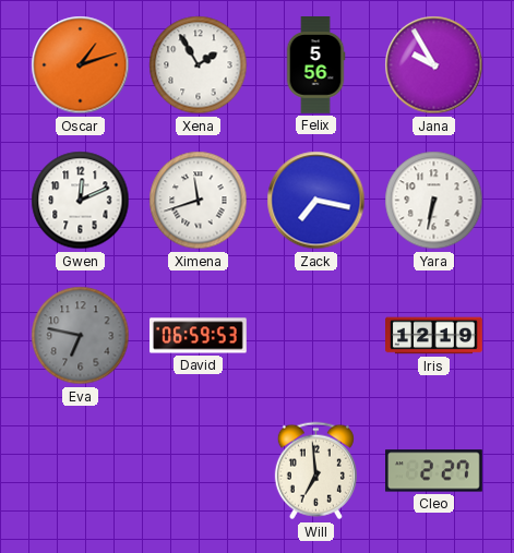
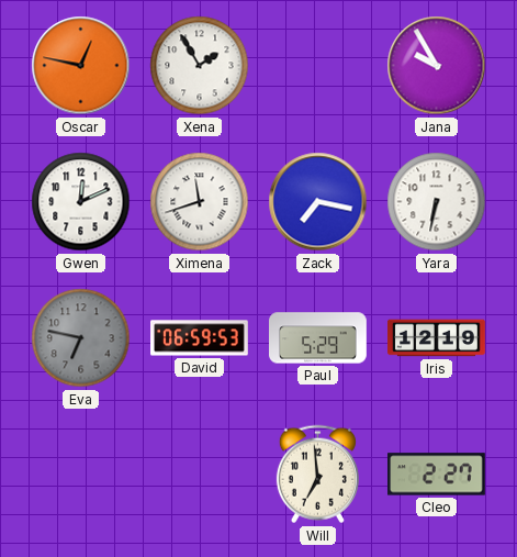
Oscar: 1:12 -> 12:47
Felix: 5:56 -> none
Paul: none -> 5:29
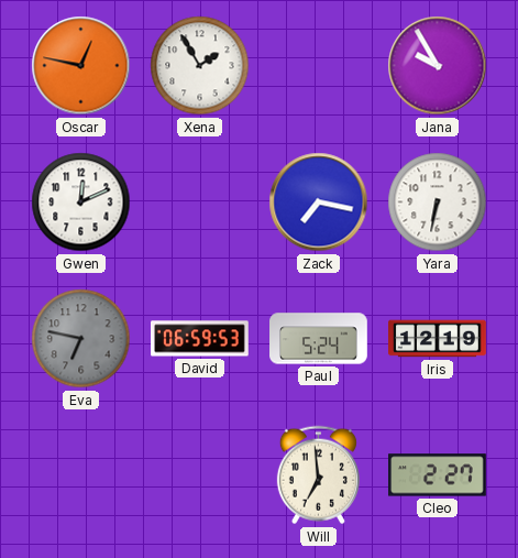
Ximena: 11:42 -> none
Paul: 5:29 -> 5:24
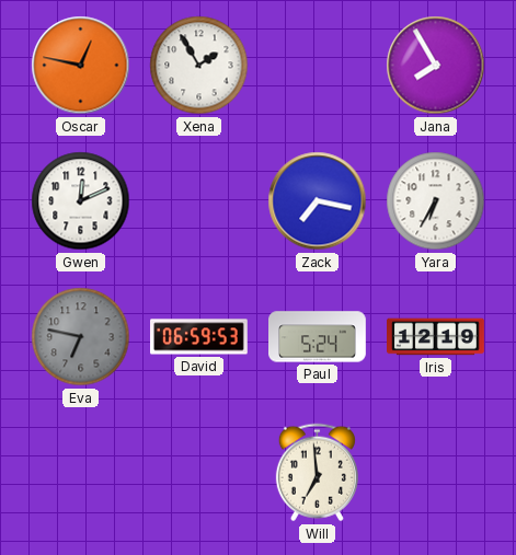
Jana: 9:55 -> 7:55
Yara: 6:32 -> 6:35
Cleo: 2:27 -> none
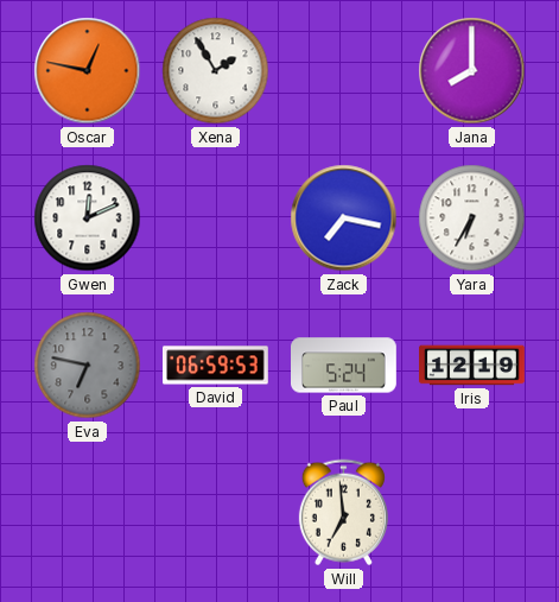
Jana: 7:55 -> 8:00
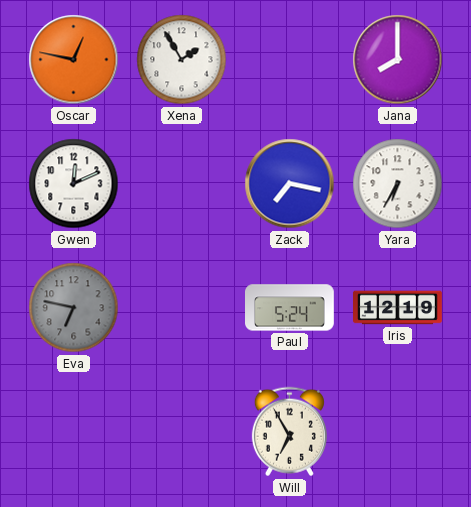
David: 06:59 -> none
Will: 6:59 -> 6:55
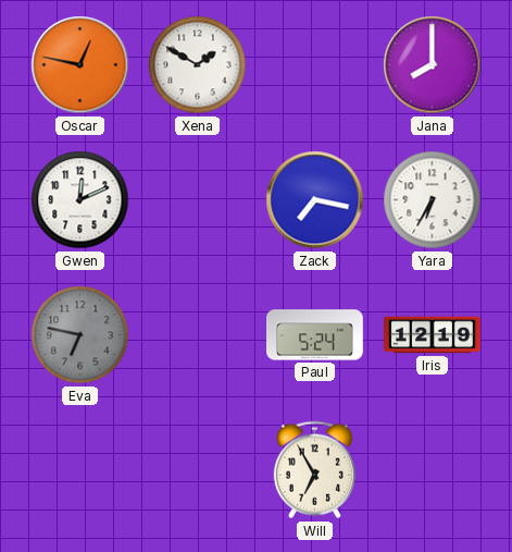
Xena: 1:55 -> 1:50
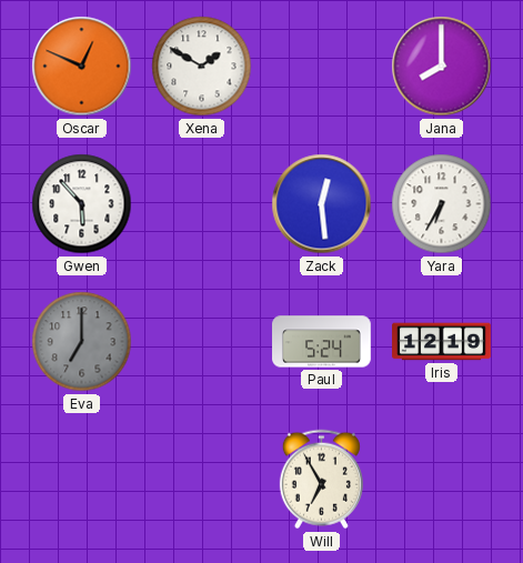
Oscar: 12:47 -> 12:49
Gwen: 12:11 -> 5:53
Zack: 7:17 -> 12:29
Eva: 6:47 -> 7:00
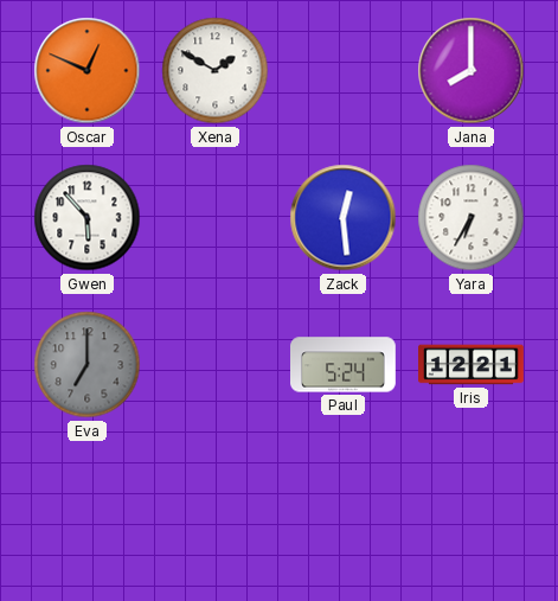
Iris: 12:19 -> 12:21
Will: 6:55 -> none
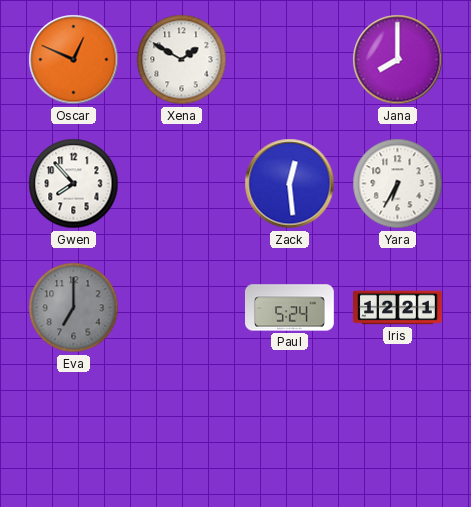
Gwen: 5:53 -> 7:53
